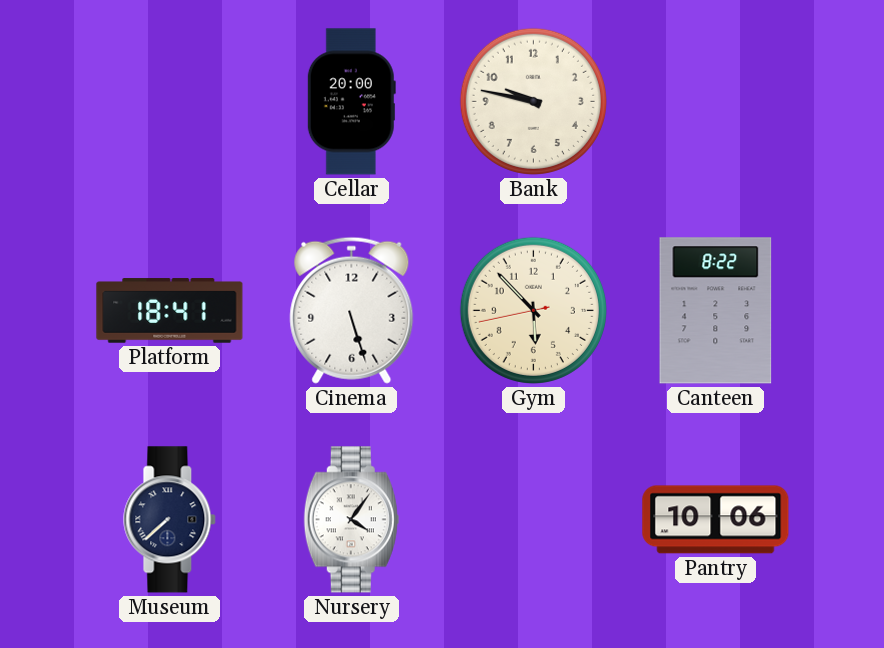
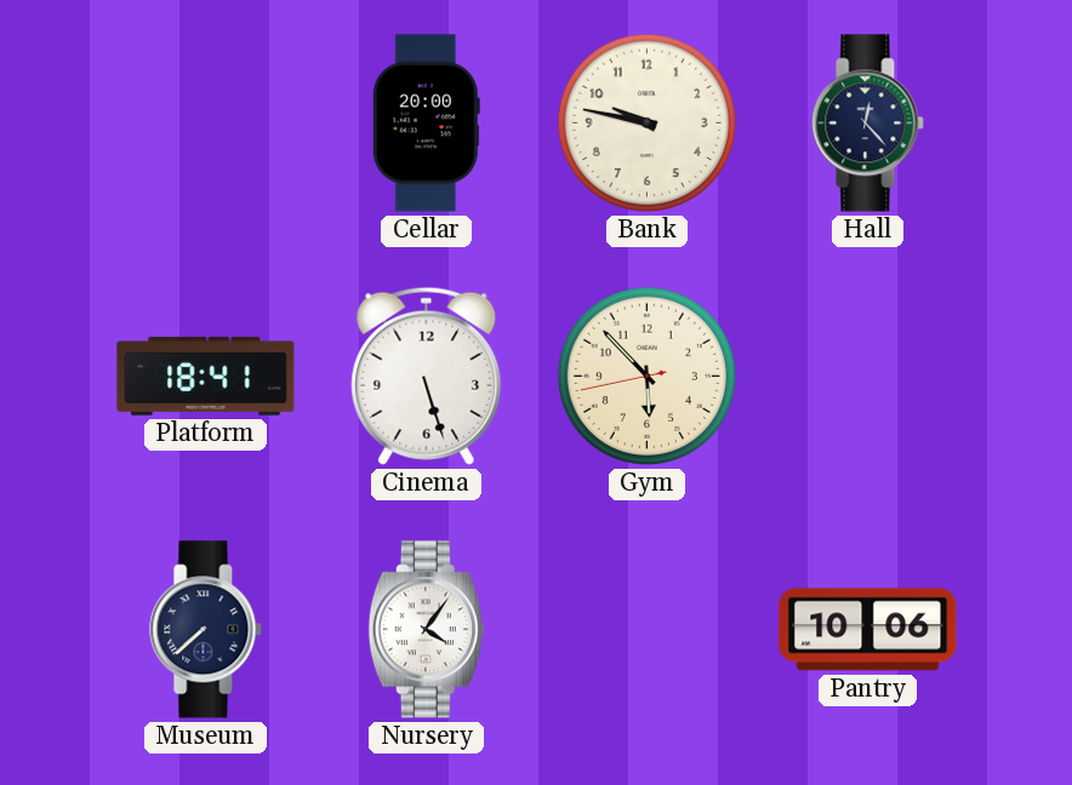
Hall: none -> 12:23
Canteen: 8:22 -> none
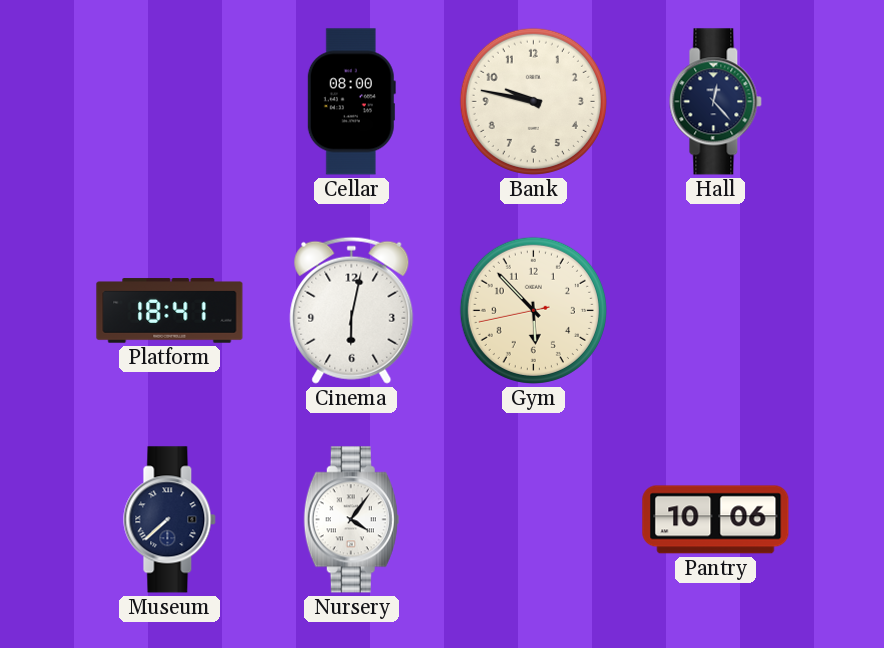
Cellar: 20:00 -> 08:00
Cinema: 5:27 -> 6:02
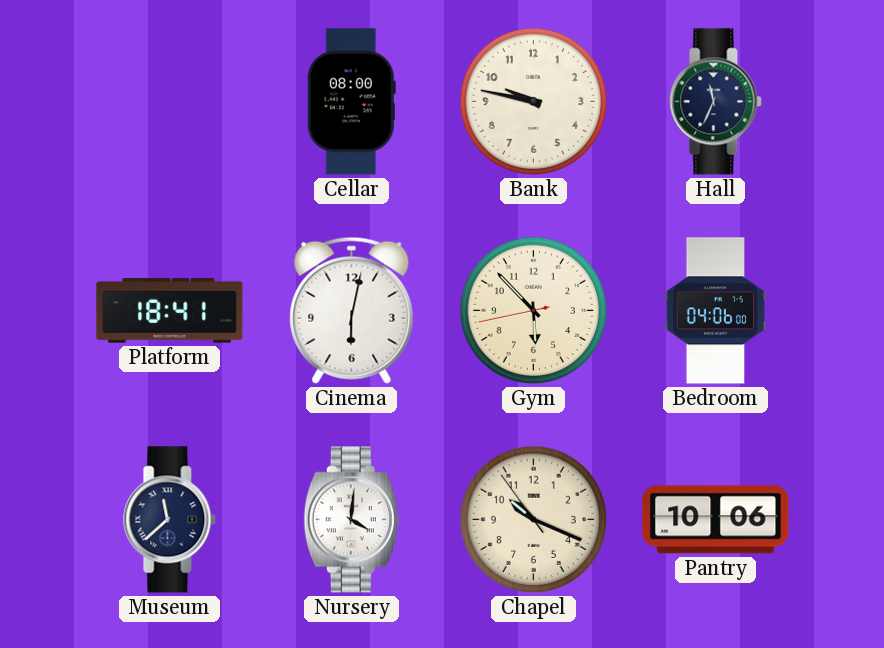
Hall: 12:23 -> 11:34
Bedroom: none -> 04:06
Museum: 7:38 -> 11:38
Nursery: 4:06 -> 4:01
Chapel: none -> 10:18
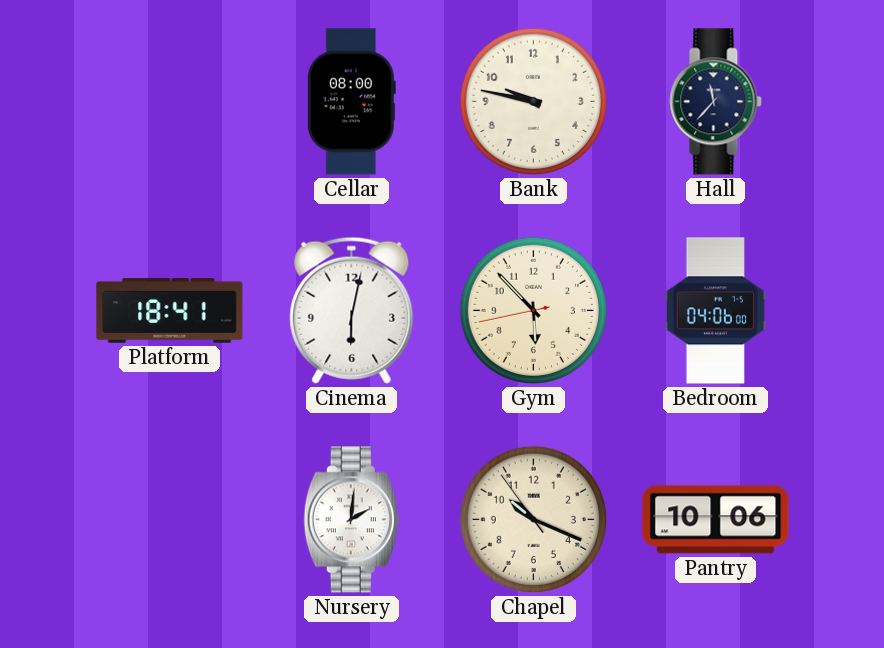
Hall: 11:34 -> 11:37
Museum: 11:38 -> none
Nursery: 4:01 -> 2:01
